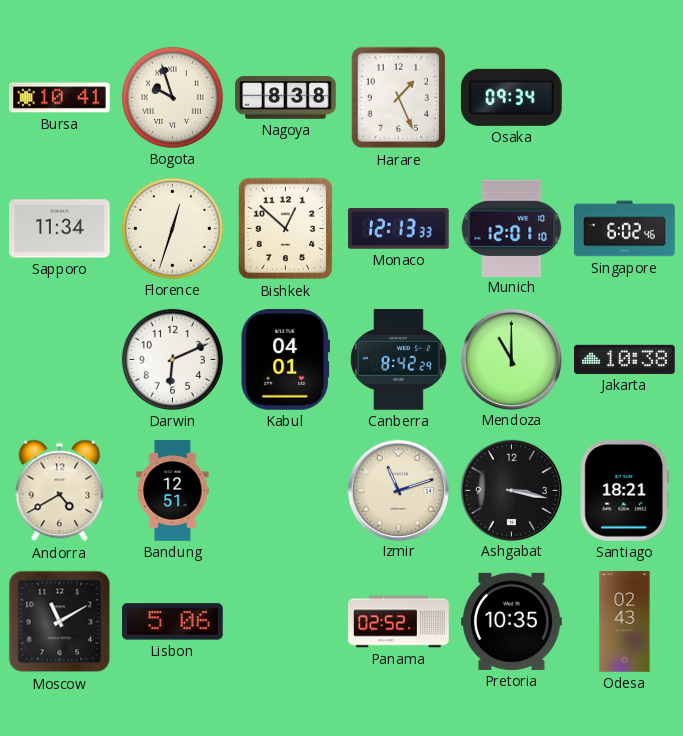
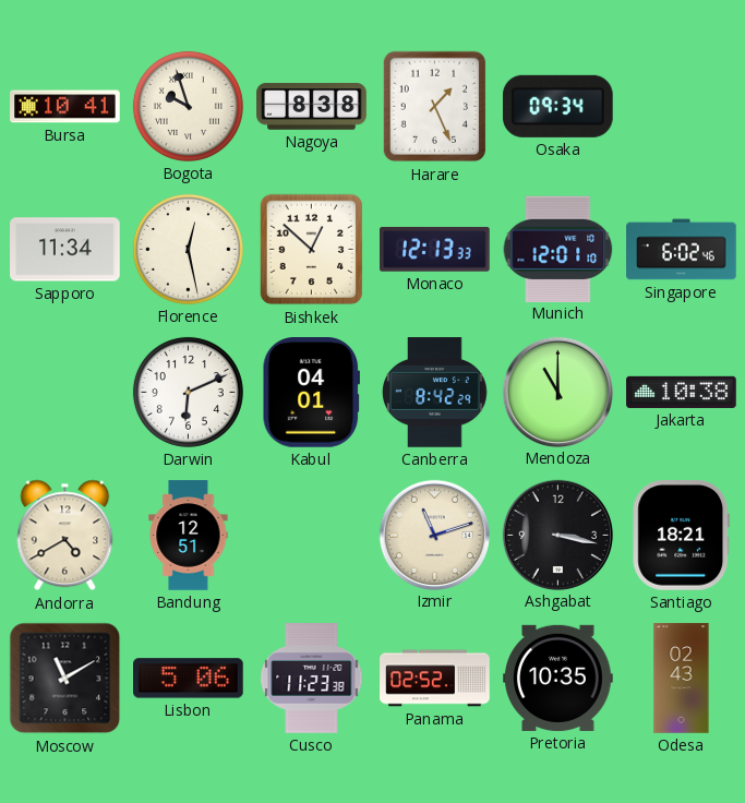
Florence: 12:33 -> 12:28
Cusco: none -> 11:23
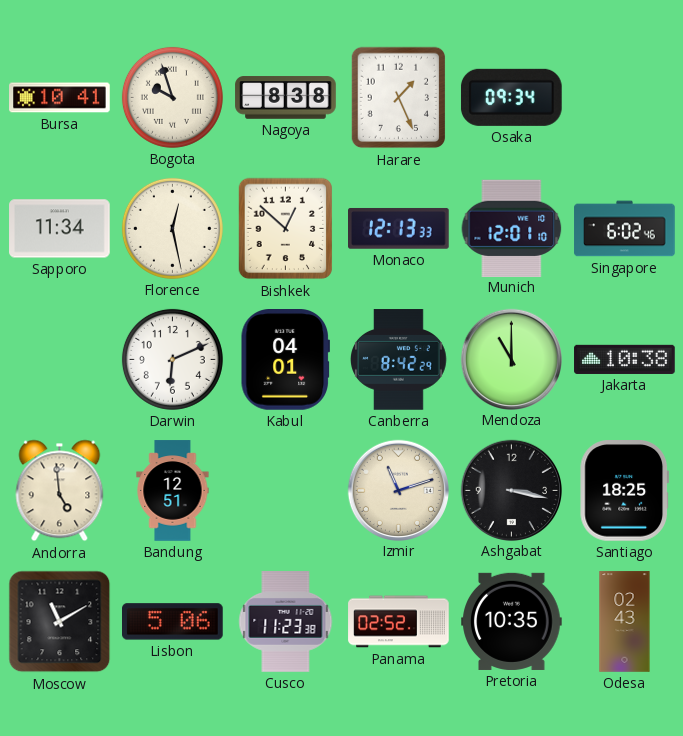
Andorra: 4:40 -> 4:59
Santiago: 18:21 -> 18:25
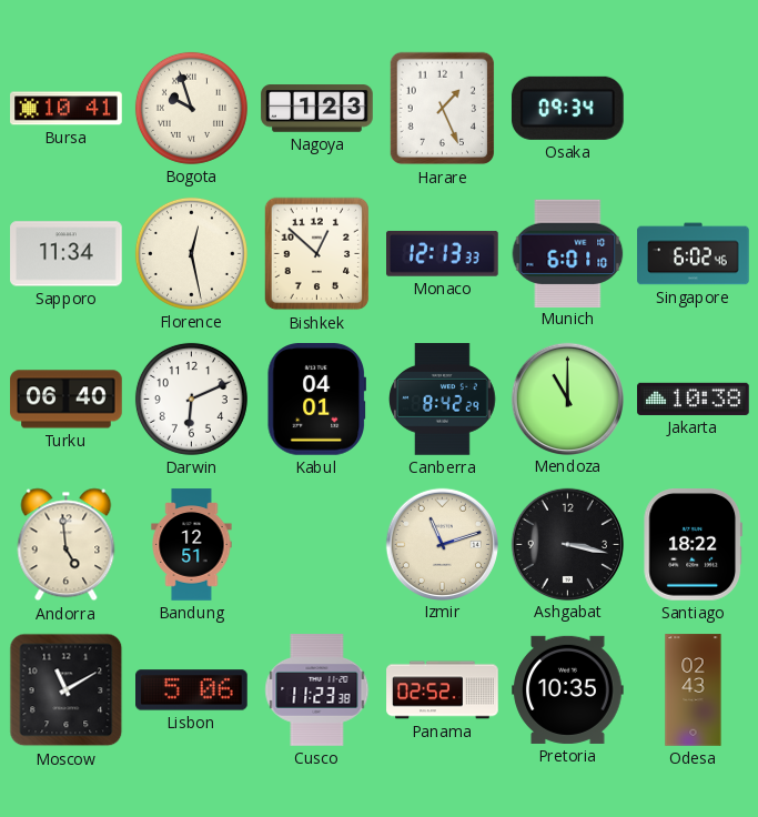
Nagoya: 8:38 -> 1:23
Munich: 12:01 -> 6:01
Turku: none -> 06:40
Santiago: 18:25 -> 18:22
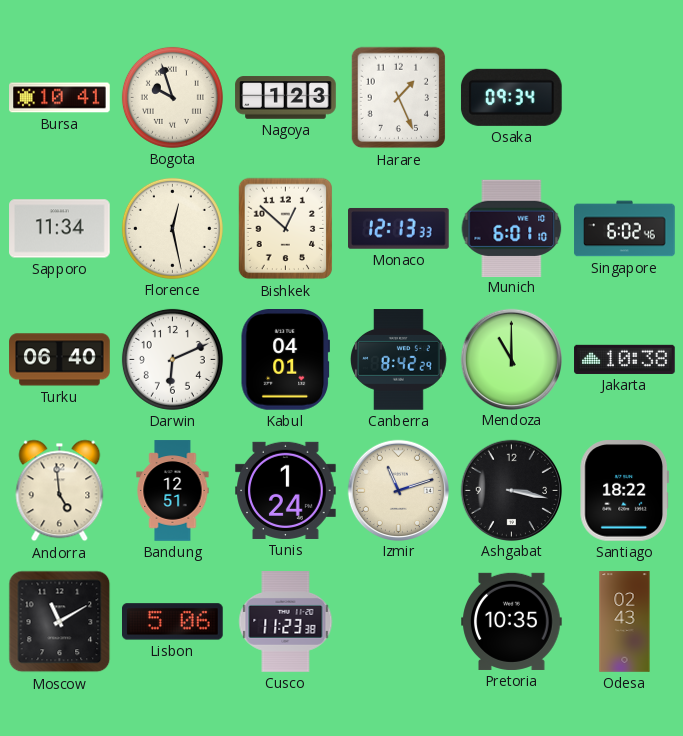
Tunis: none -> 1:24
Panama: 02:52 -> none
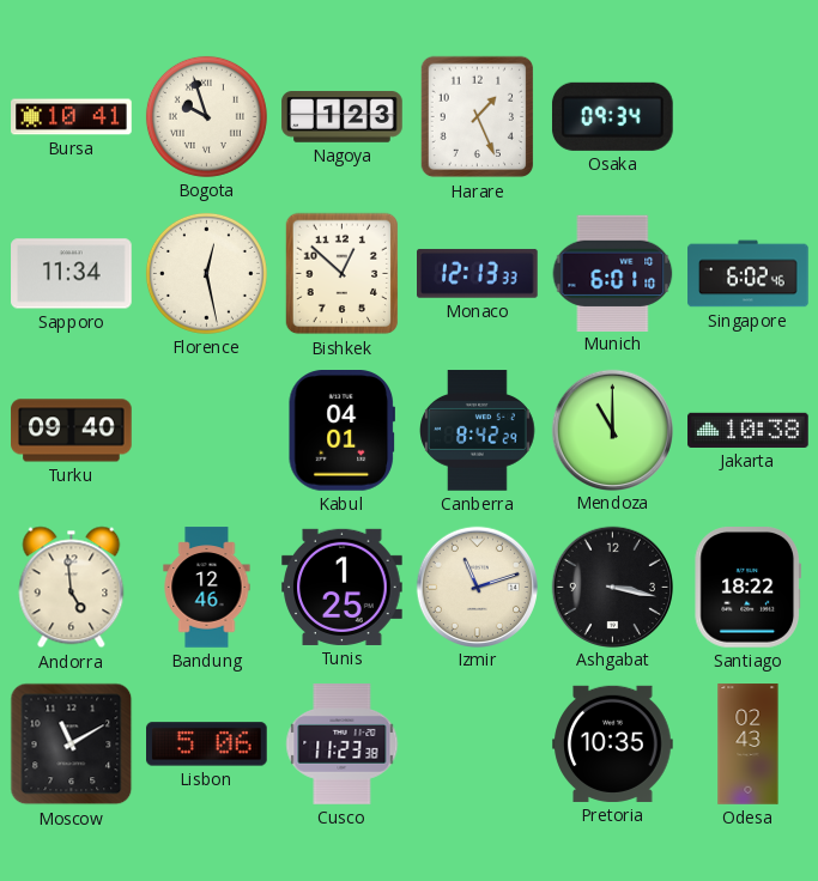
Turku: 06:40 -> 09:40
Darwin: 6:11 -> none
Bandung: 12:51 -> 12:46
Tunis: 1:24 -> 1:25
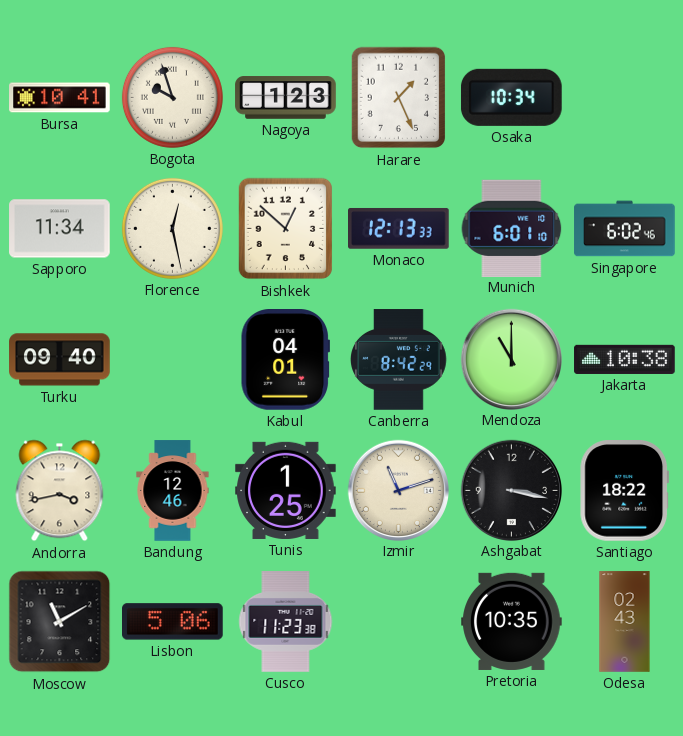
Osaka: 09:34 -> 10:34
Andorra: 4:59 -> 3:43
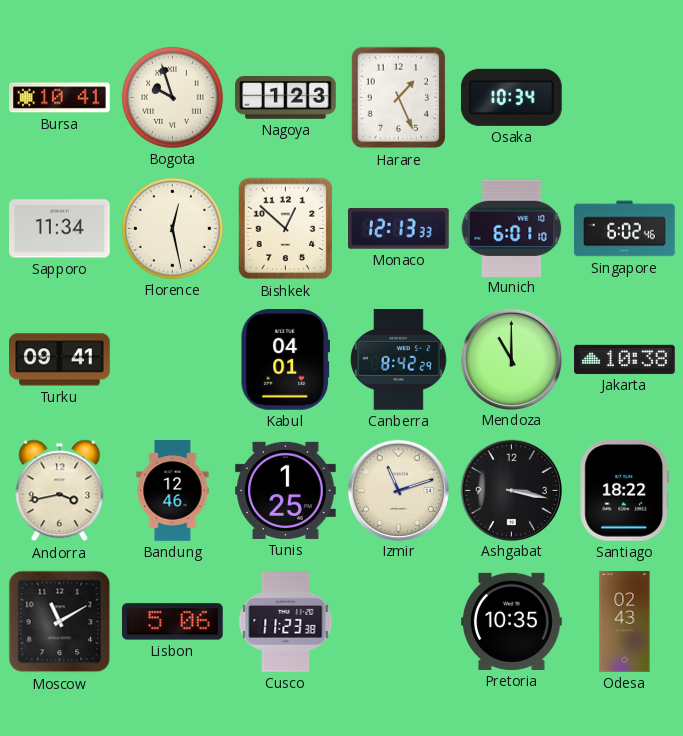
Turku: 09:40 -> 09:41
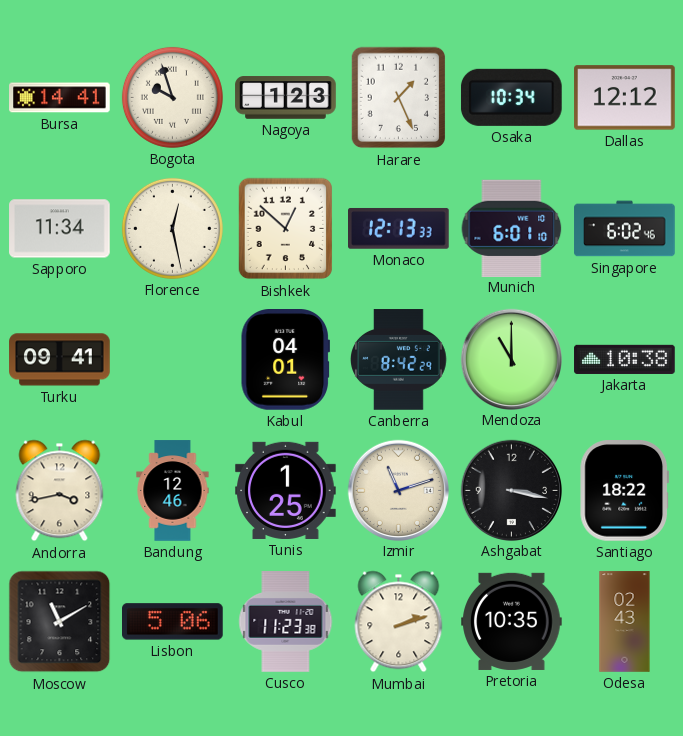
Bursa: 10:41 -> 14:41
Dallas: none -> 12:12
Mumbai: none -> 2:12
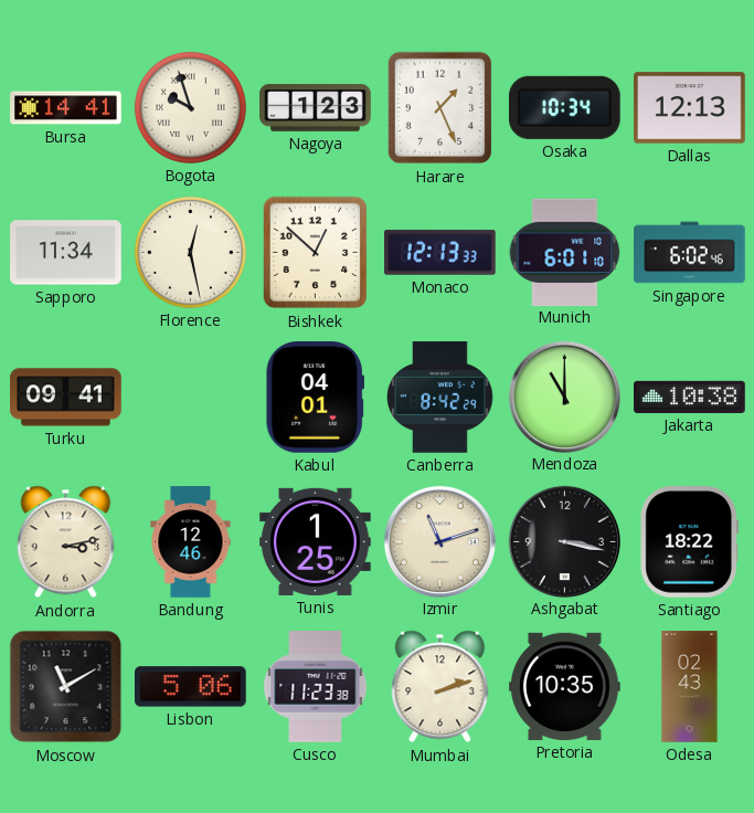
Dallas: 12:12 -> 12:13
Andorra: 3:43 -> 3:13
